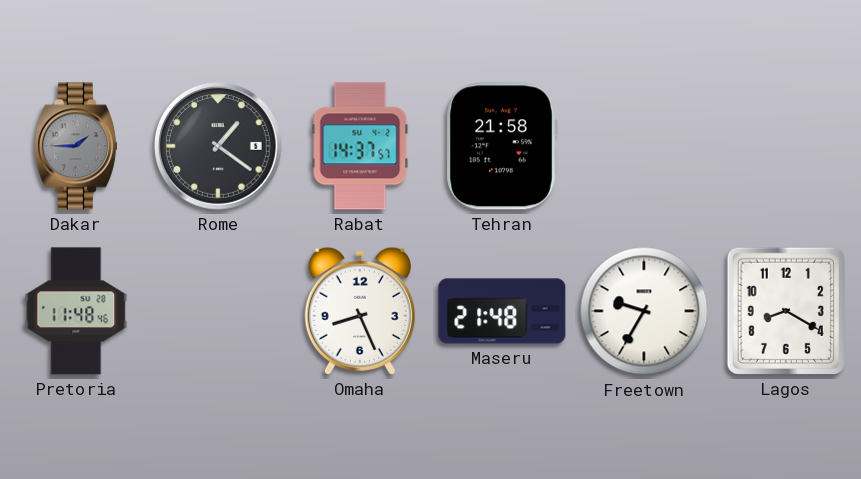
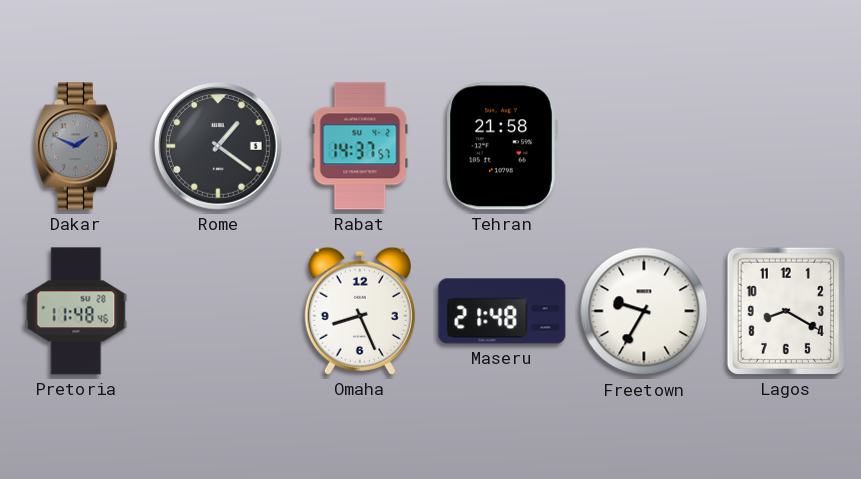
Dakar: 1:45 -> 1:49
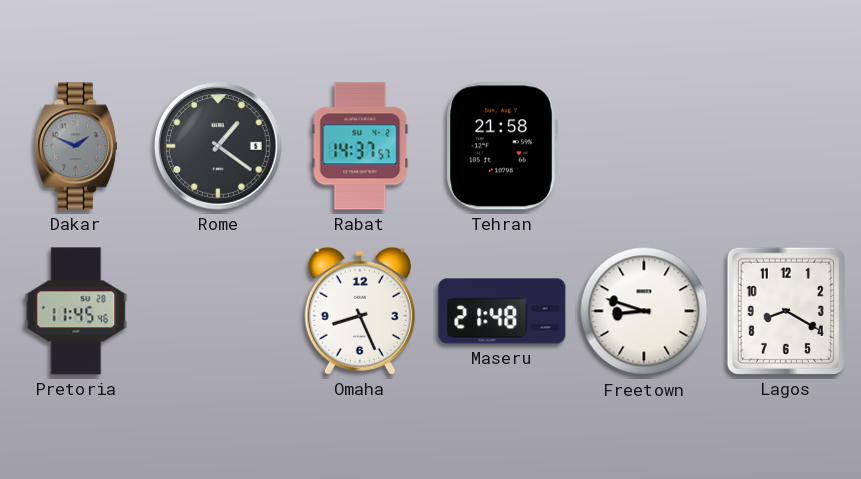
Pretoria: 11:48 -> 11:45
Freetown: 9:35 -> 8:48
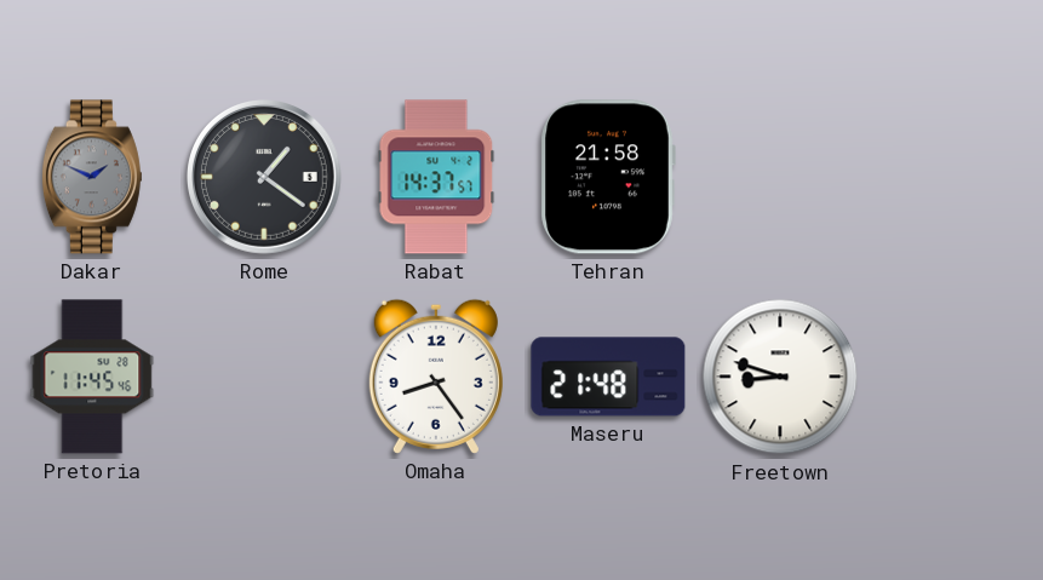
Omaha: 8:26 -> 8:24
Lagos: 8:20 -> none
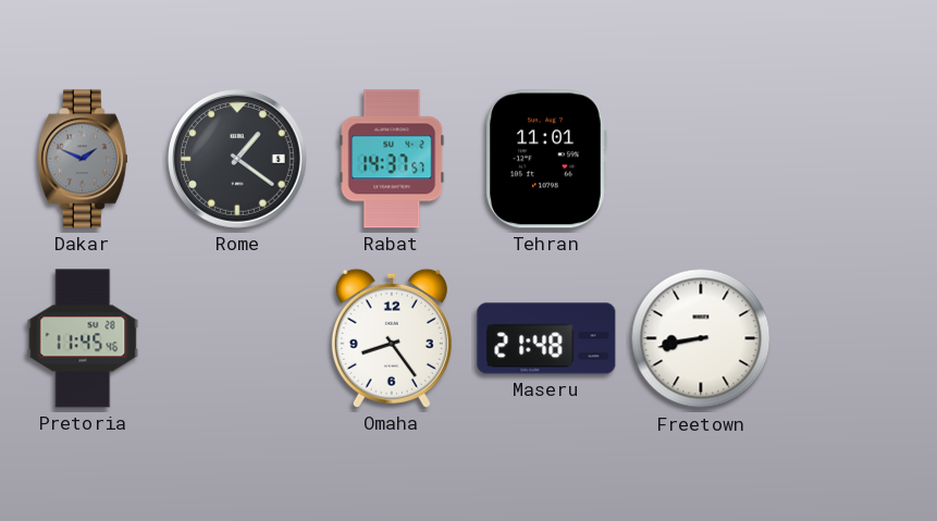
Tehran: 21:58 -> 11:01
Freetown: 8:48 -> 8:43
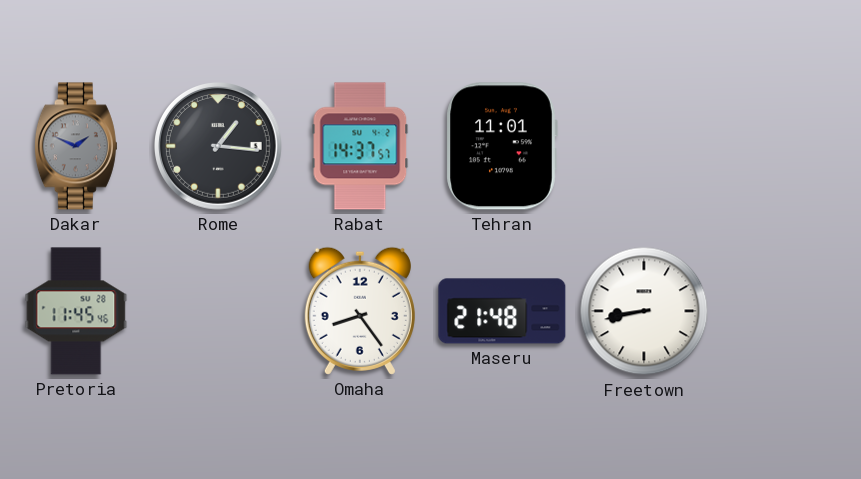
Rome: 1:21 -> 1:16
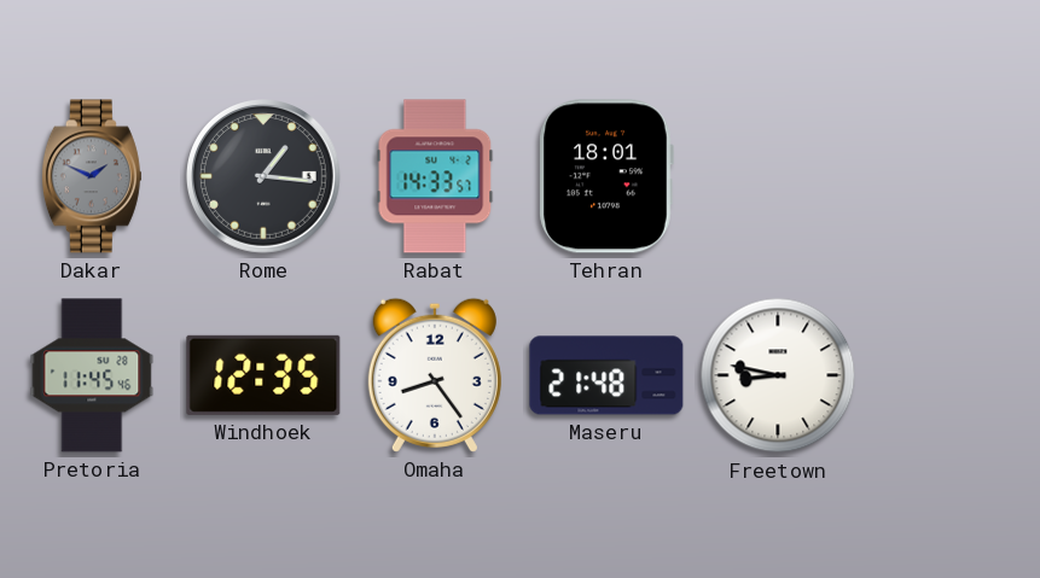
Rabat: 14:37 -> 14:33
Tehran: 11:01 -> 18:01
Windhoek: none -> 12:35
Freetown: 8:43 -> 8:47
